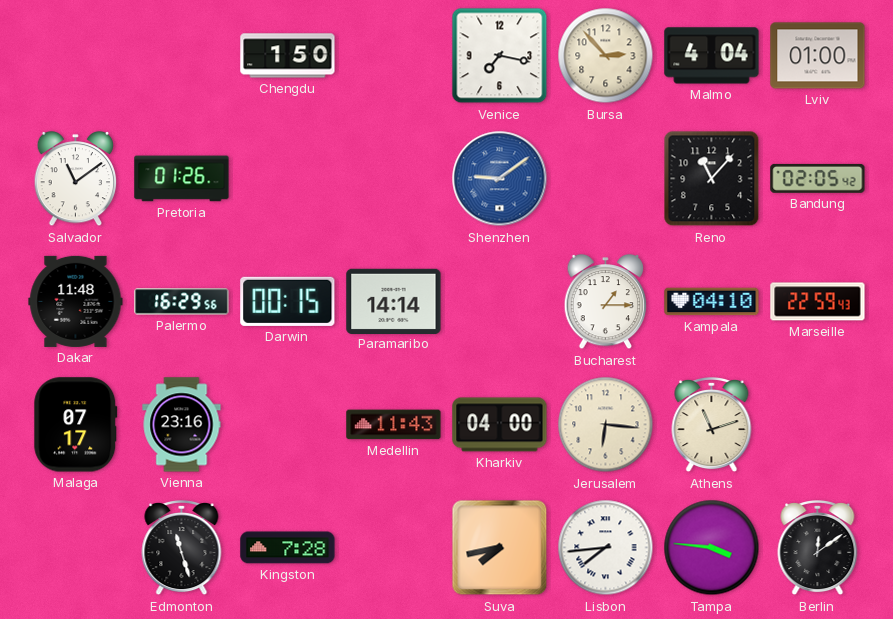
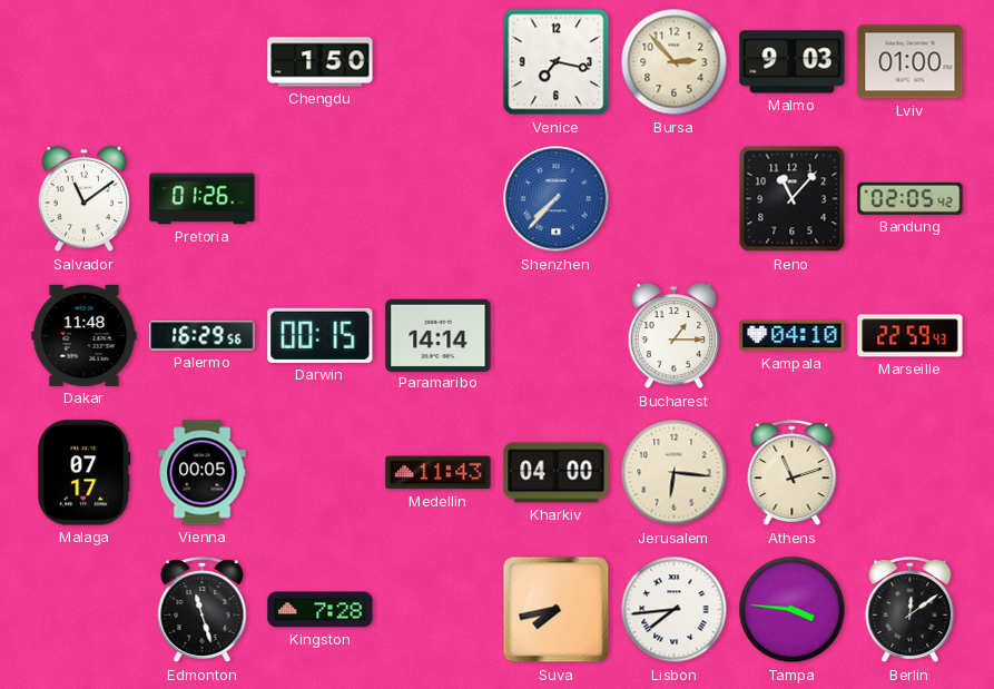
Malmo: 4:04 -> 9:03
Shenzhen: 9:09 -> 7:37
Vienna: 23:16 -> 00:05
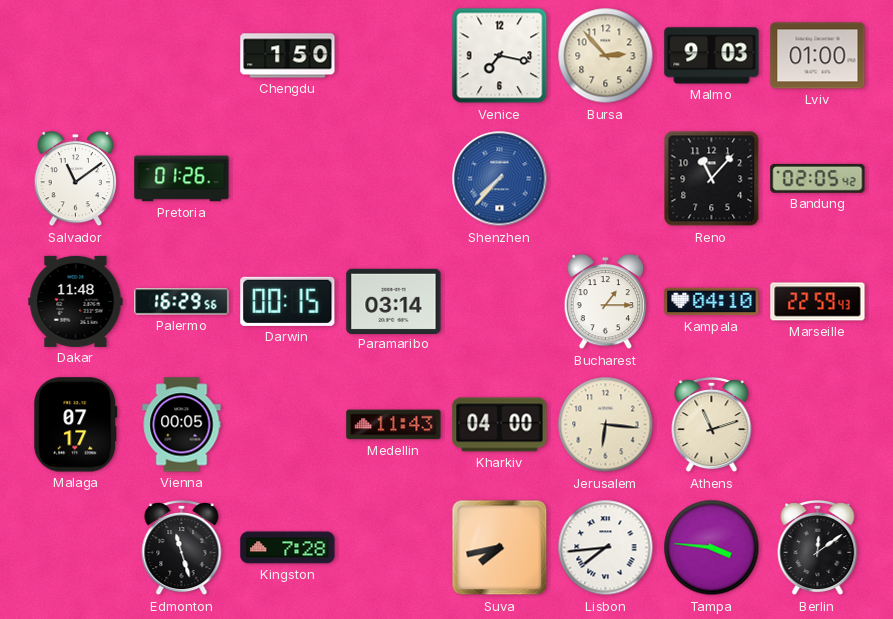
Paramaribo: 14:14 -> 03:14
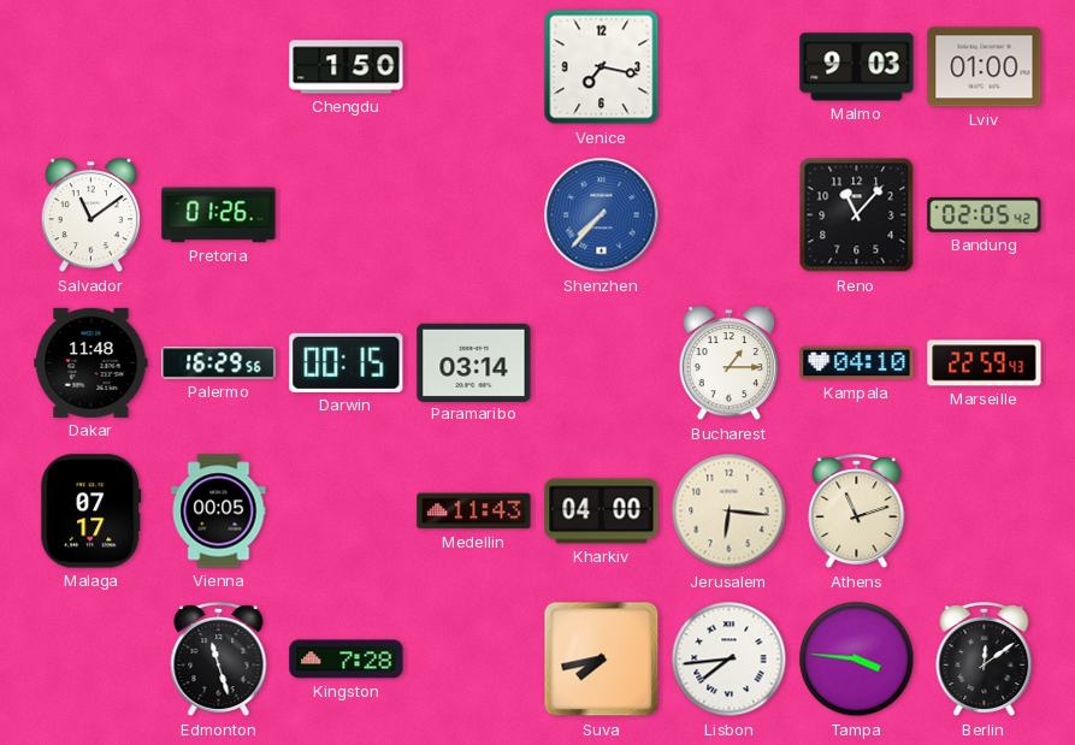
Bursa: 2:53 -> none
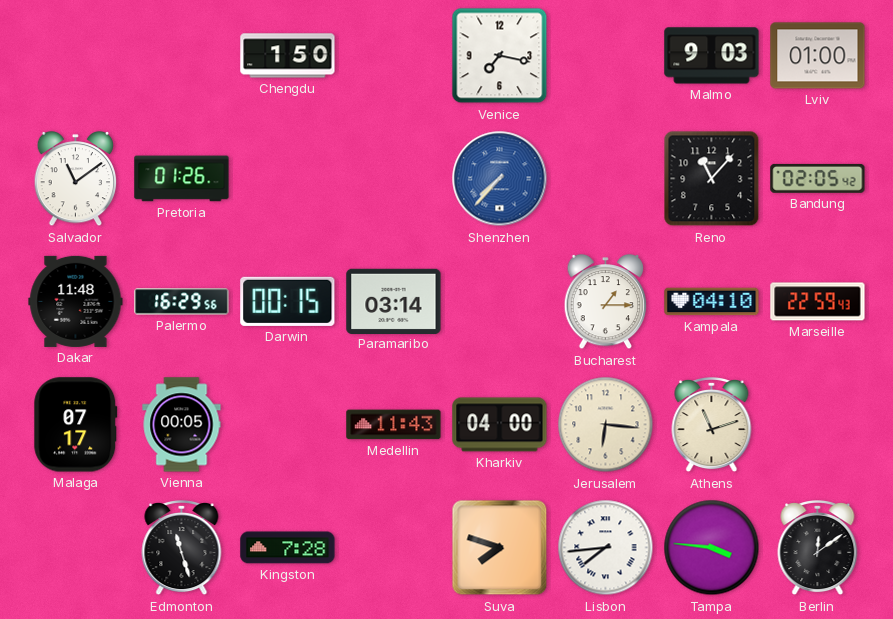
Suva: 7:43 -> 7:48
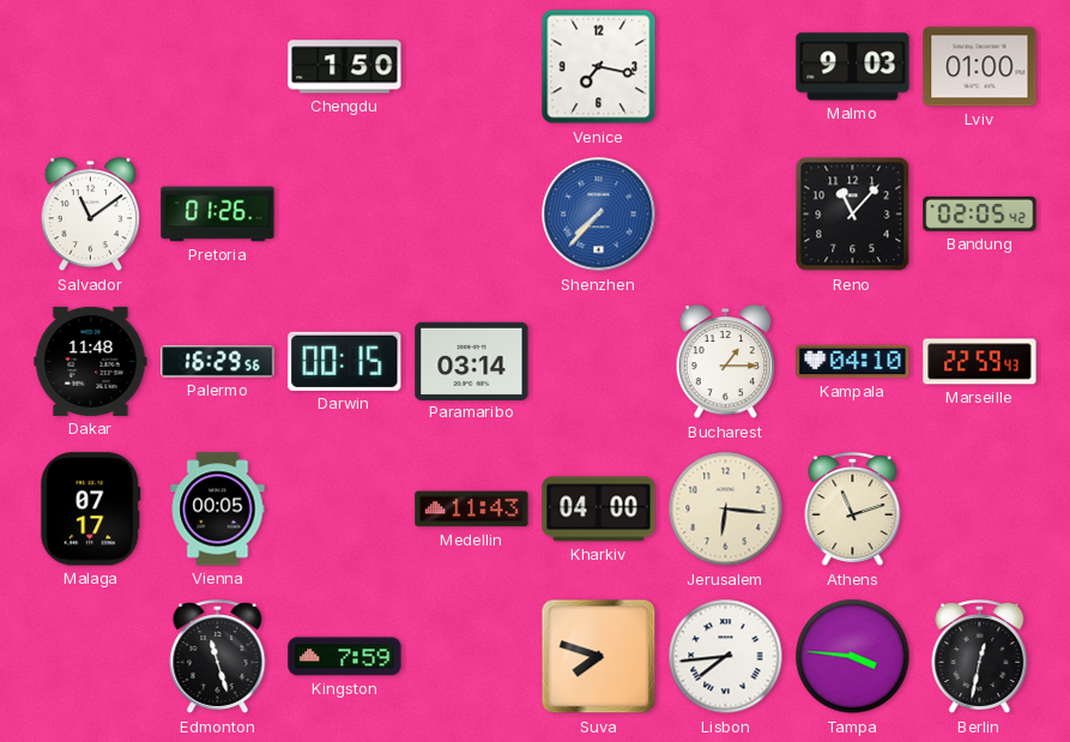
Kingston: 7:28 -> 7:59
Berlin: 12:09 -> 12:32
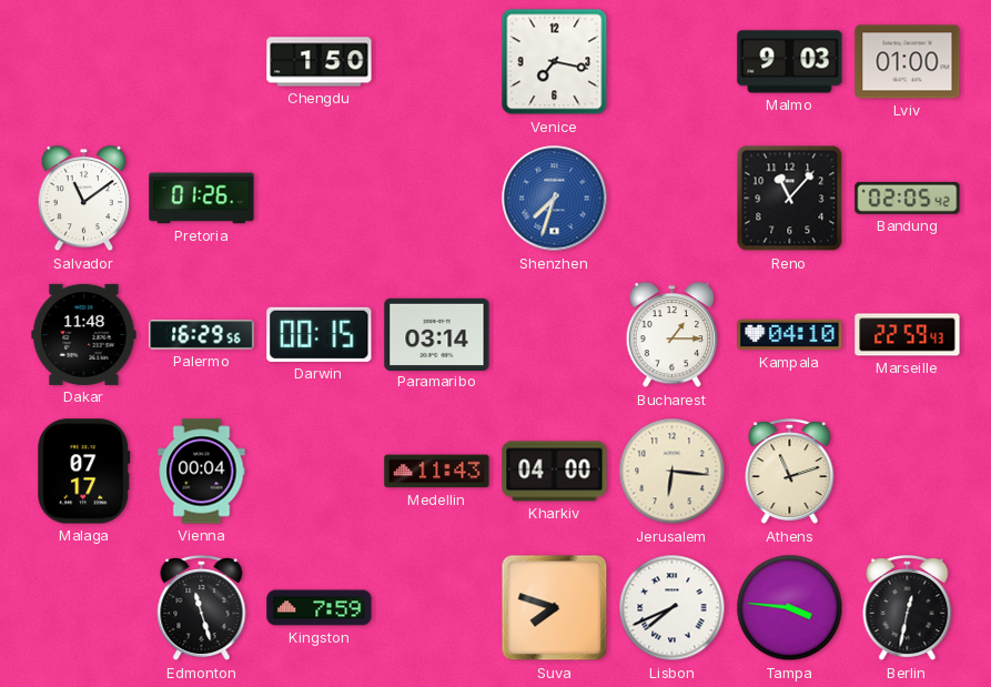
Shenzhen: 7:37 -> 7:33
Vienna: 00:05 -> 00:04
Lisbon: 7:44 -> 7:41
